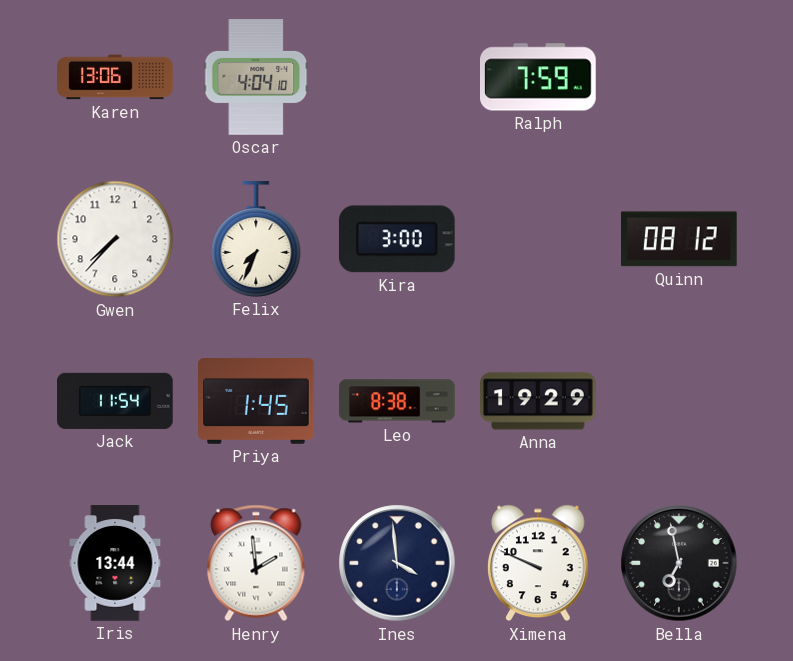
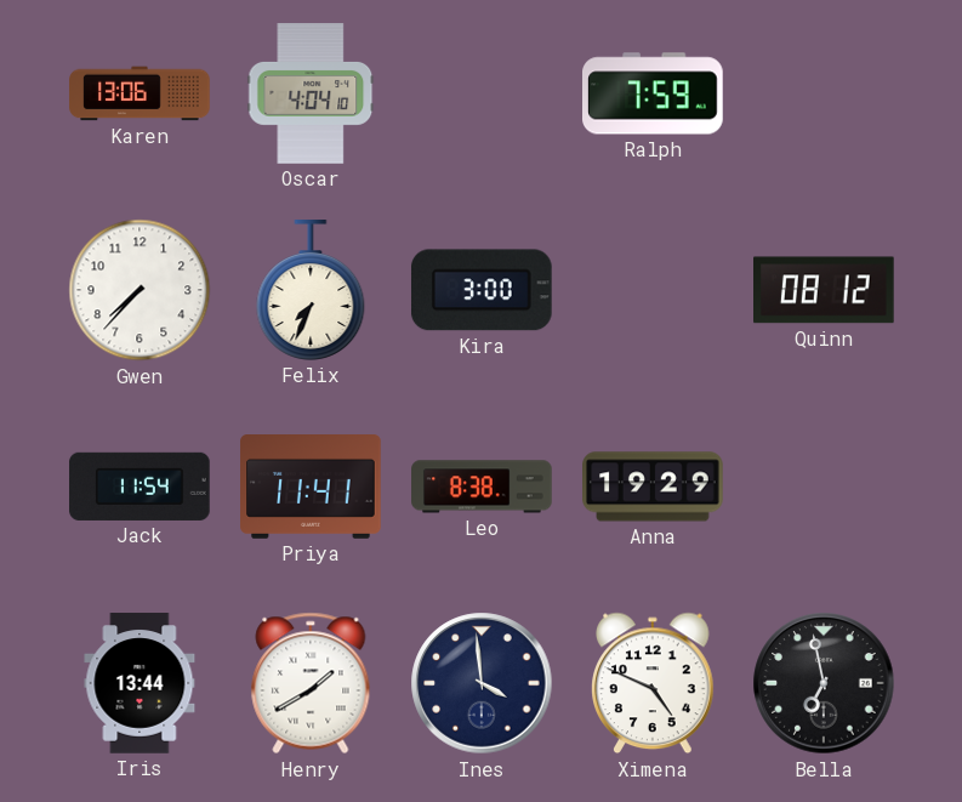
Priya: 1:45 -> 11:41
Henry: 1:59 -> 1:40
Ximena: 9:49 -> 4:49
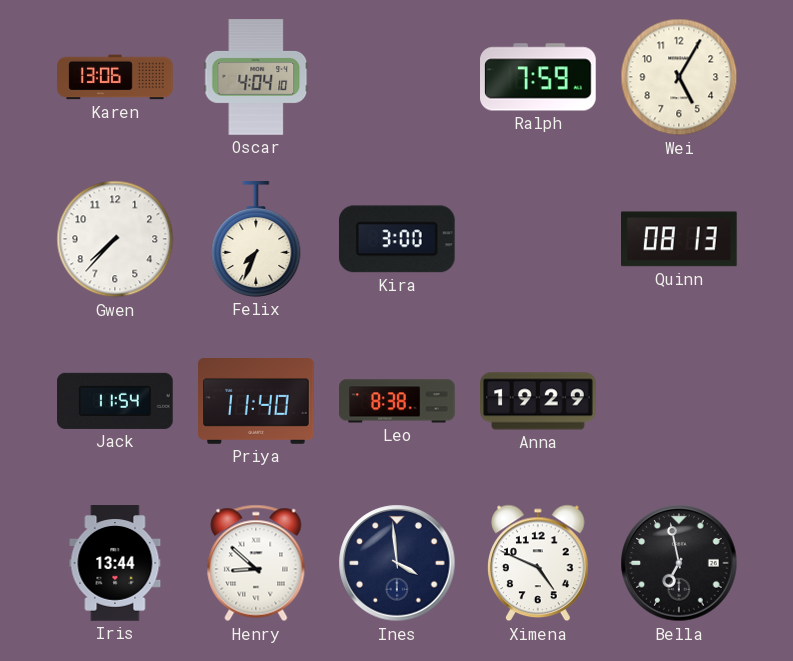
Wei: none -> 5:05
Quinn: 08:12 -> 08:13
Priya: 11:41 -> 11:40
Henry: 1:40 -> 8:52
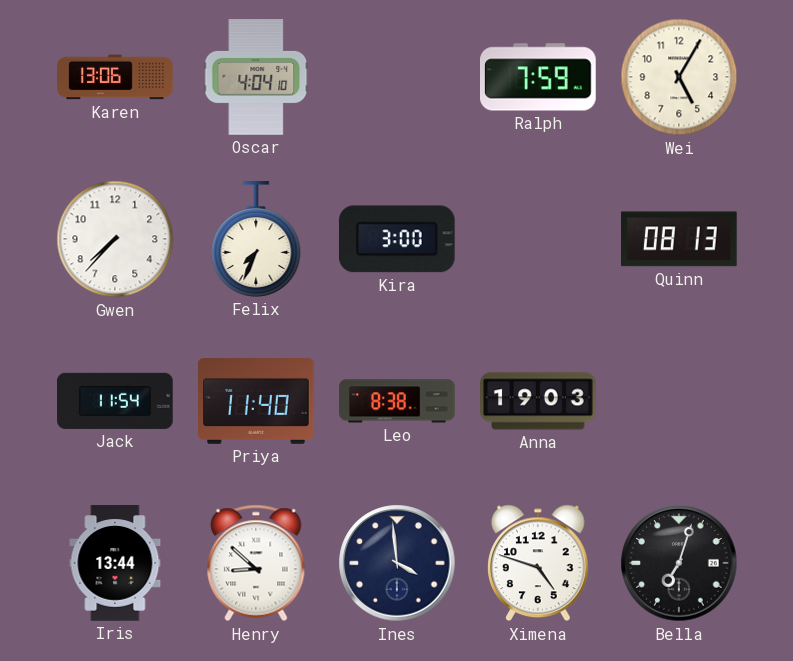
Anna: 19:29 -> 19:03
Ximena: 4:49 -> 4:48
Bella: 6:58 -> 7:03
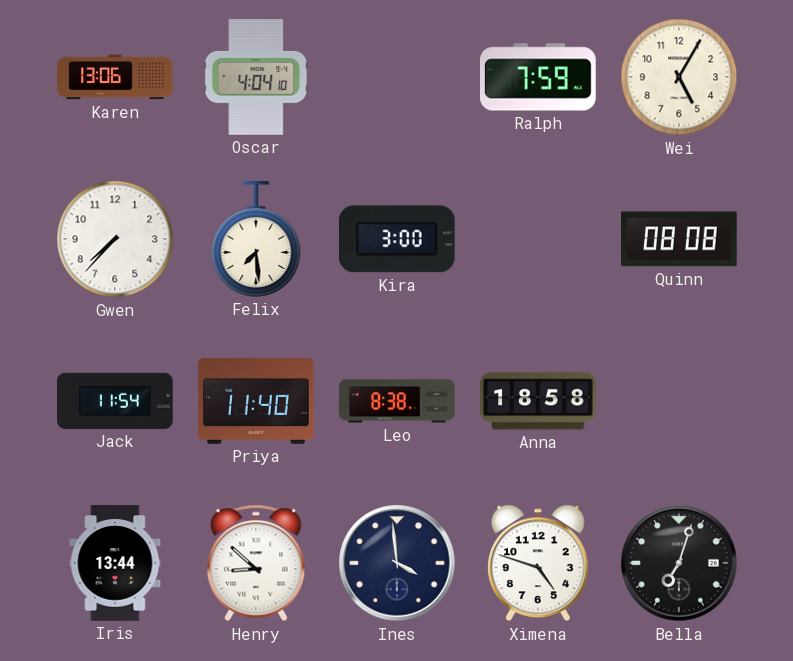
Felix: 7:34 -> 7:29
Quinn: 08:13 -> 08:08
Anna: 19:03 -> 18:58
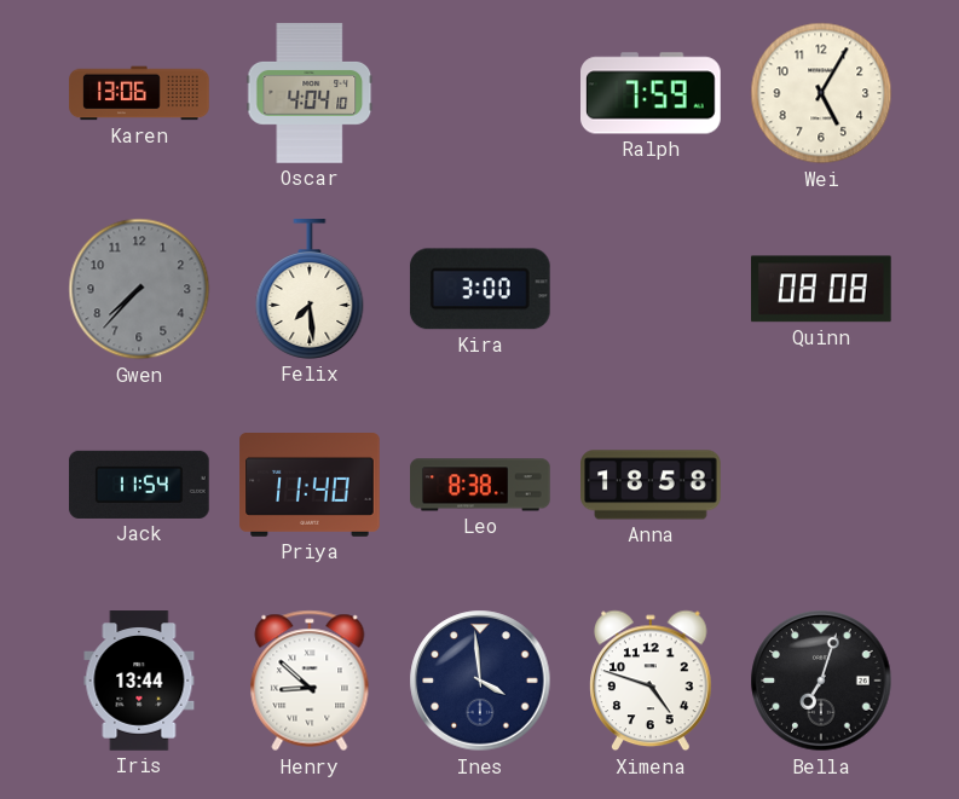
Gwen dial: white -> grey
